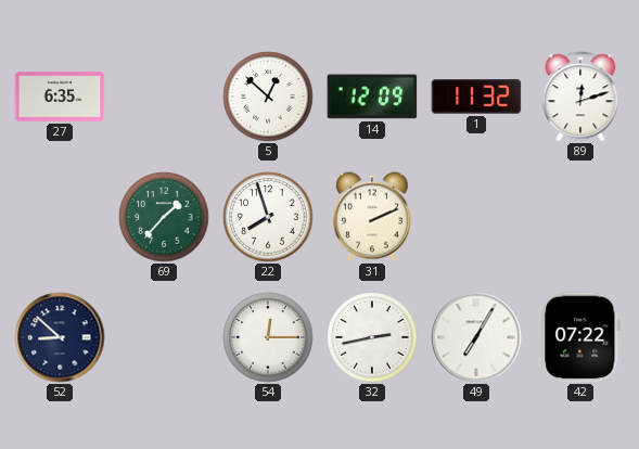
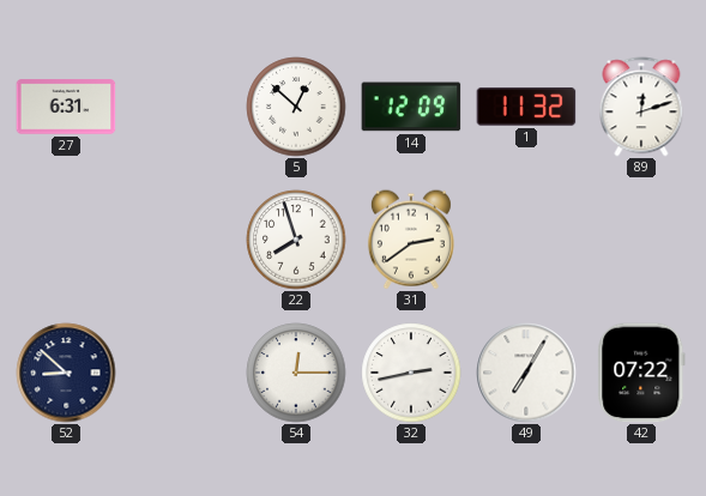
27: 6:35 -> 6:31
69: 1:37 -> none
31: 2:11 -> 2:39
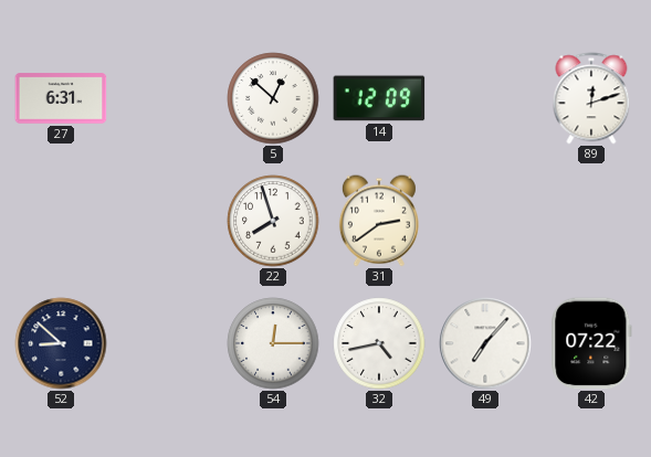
1: 11:32 -> none
32: 2:43 -> 4:43
49: 7:05 -> 7:07
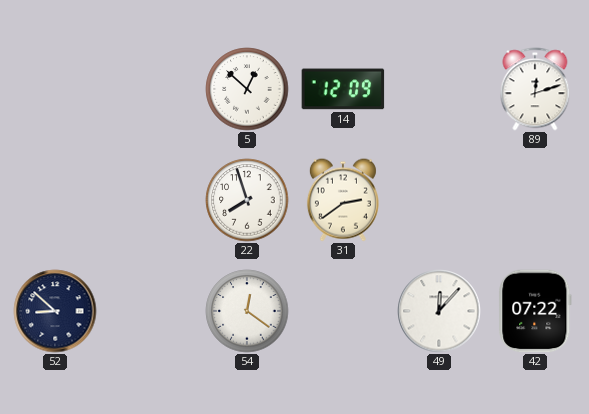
27: 6:31 -> none
54: 12:15 -> 12:21
32: 4:43 -> none
49: 7:07 -> 12:07
